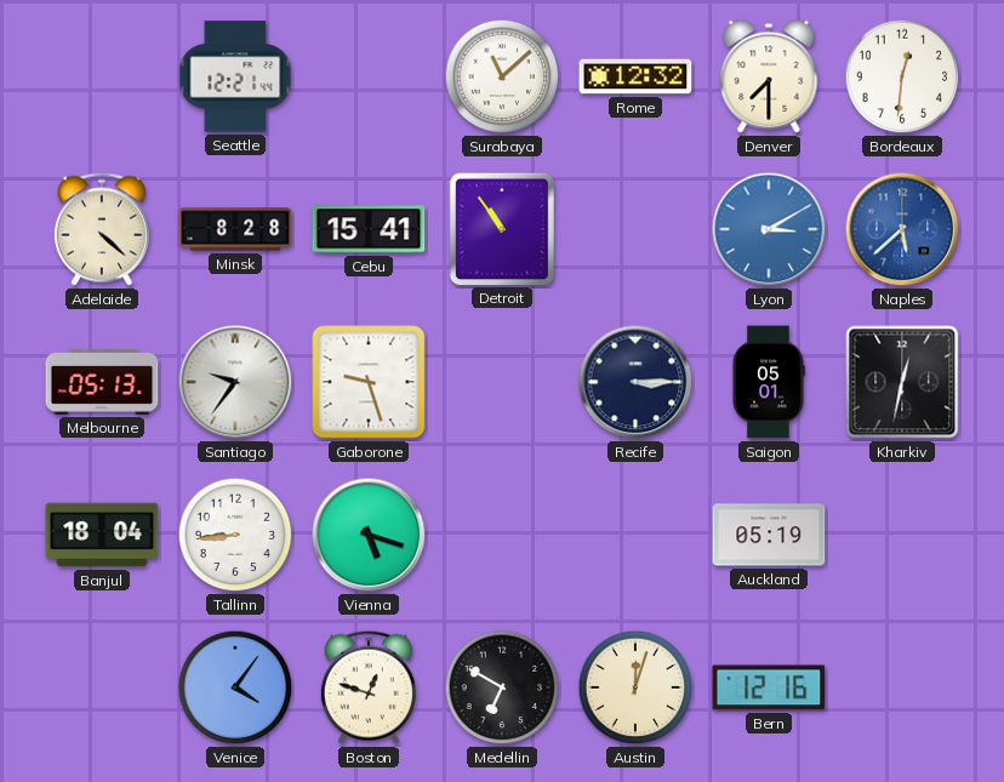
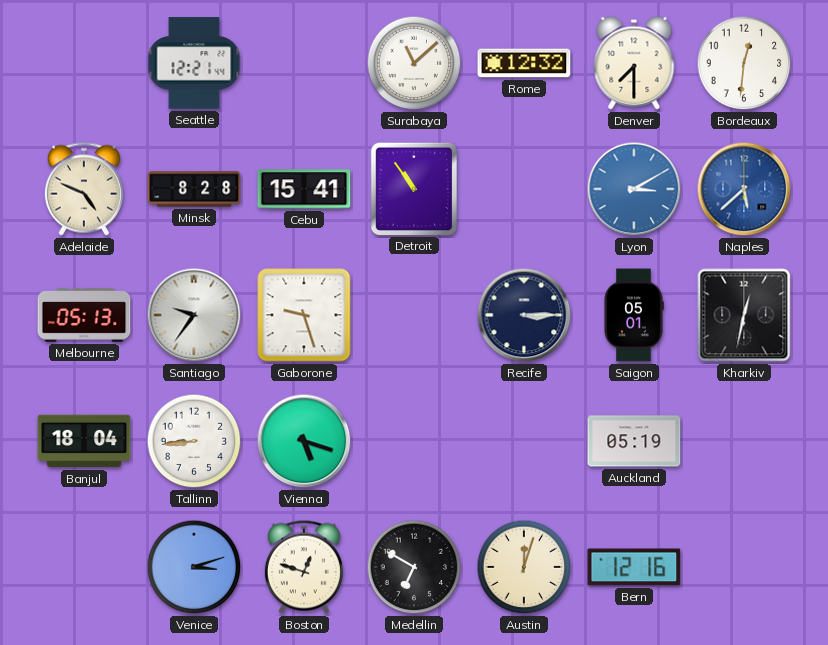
Adelaide: 4:22 -> 4:49
Venice: 4:06 -> 3:12
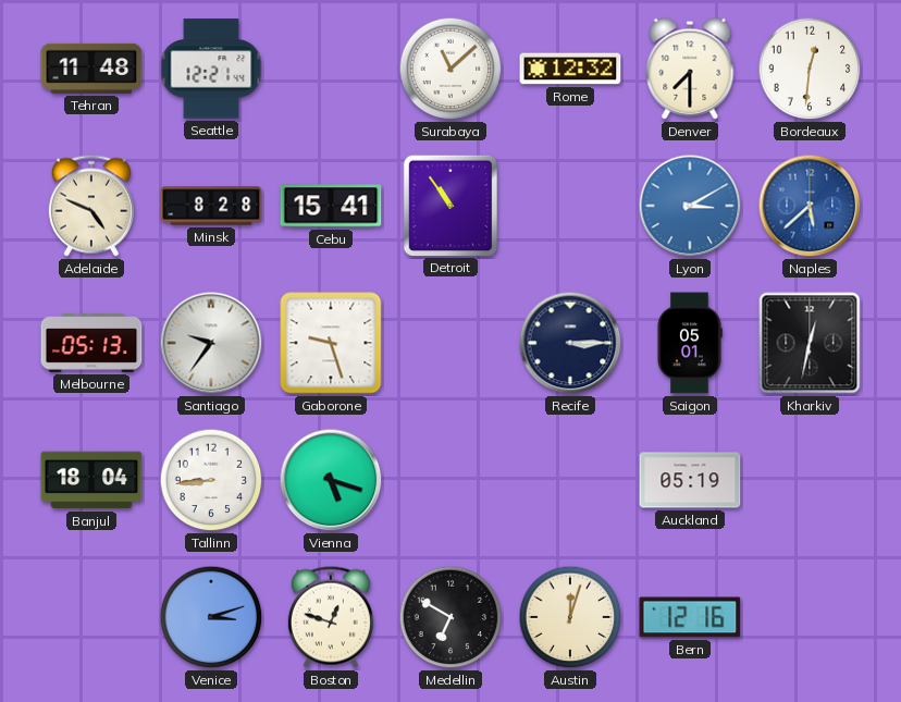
Tehran: none -> 11:48
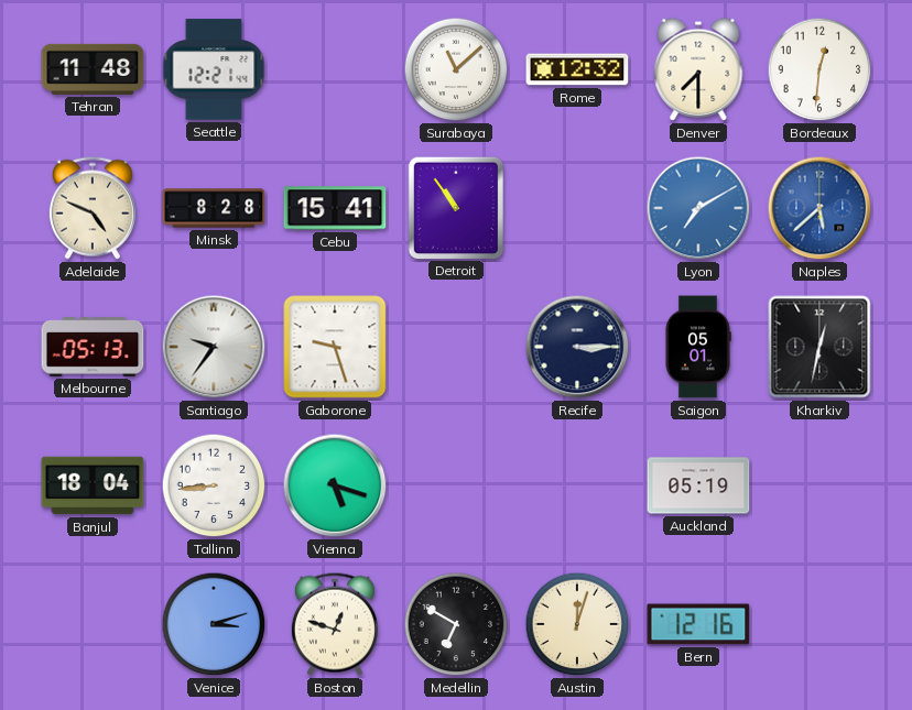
Lyon: 3:10 -> 7:10
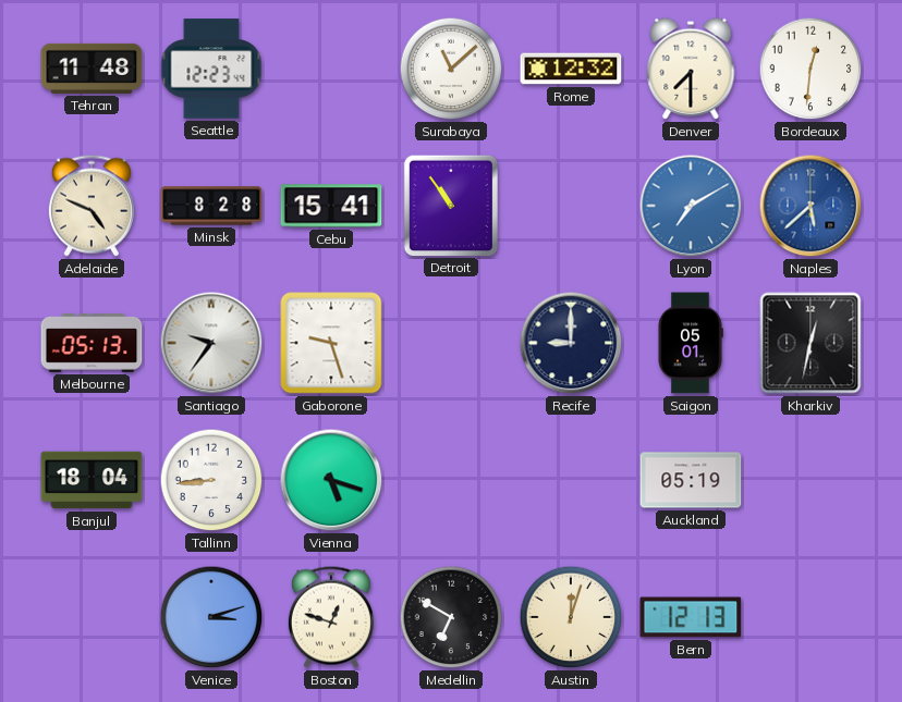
Seattle: 12:21 -> 12:23
Recife: 3:15 -> 9:00
Bern: 12:16 -> 12:13
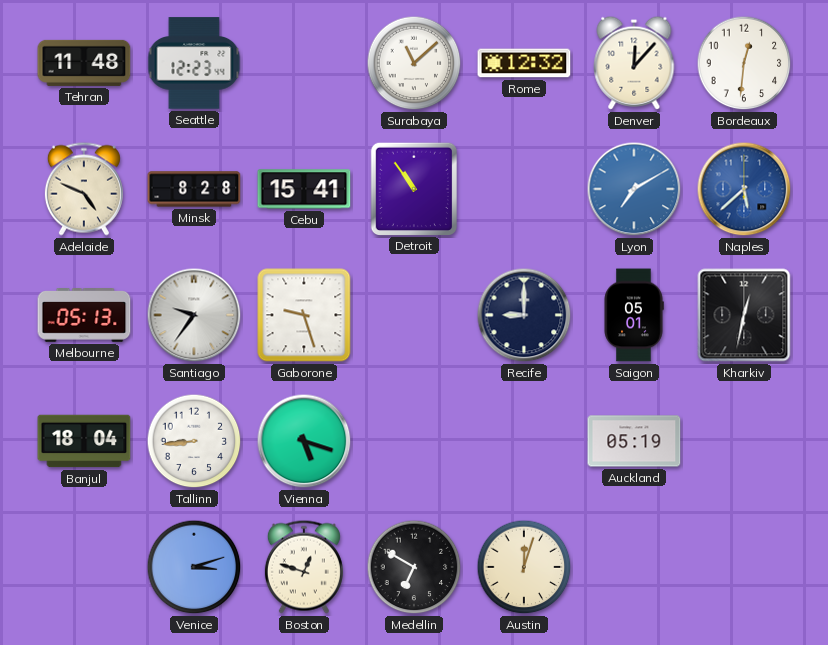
Denver: 7:30 -> 12:07
Bern: 12:13 -> none
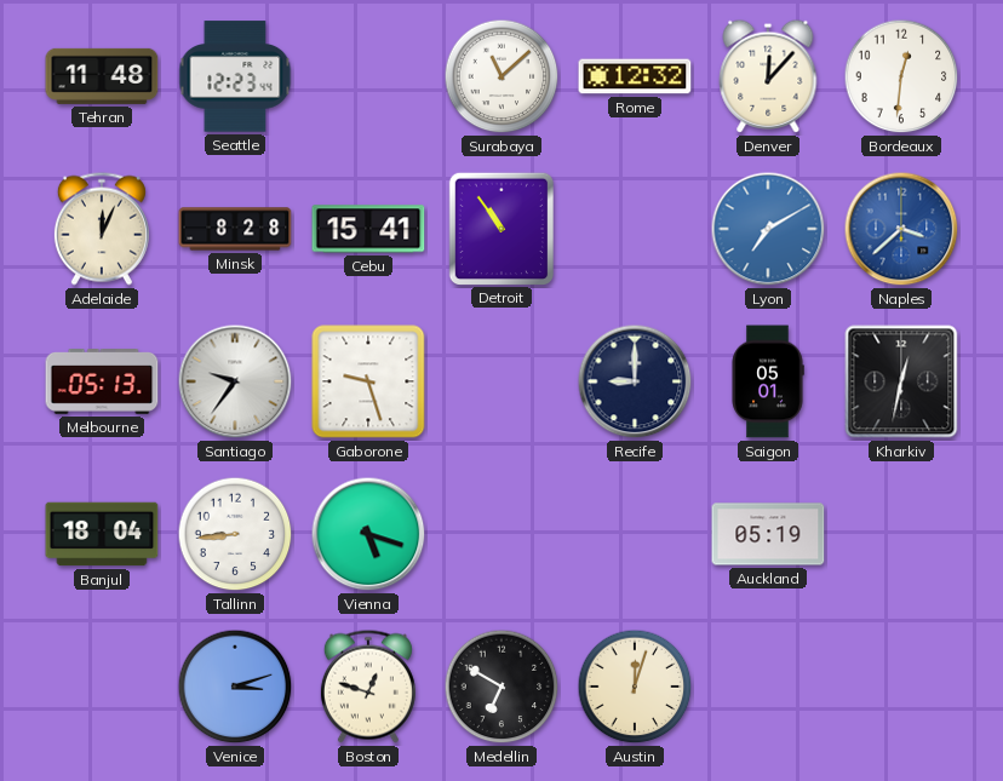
Adelaide: 4:49 -> 12:04
Naples: 5:38 -> 3:38
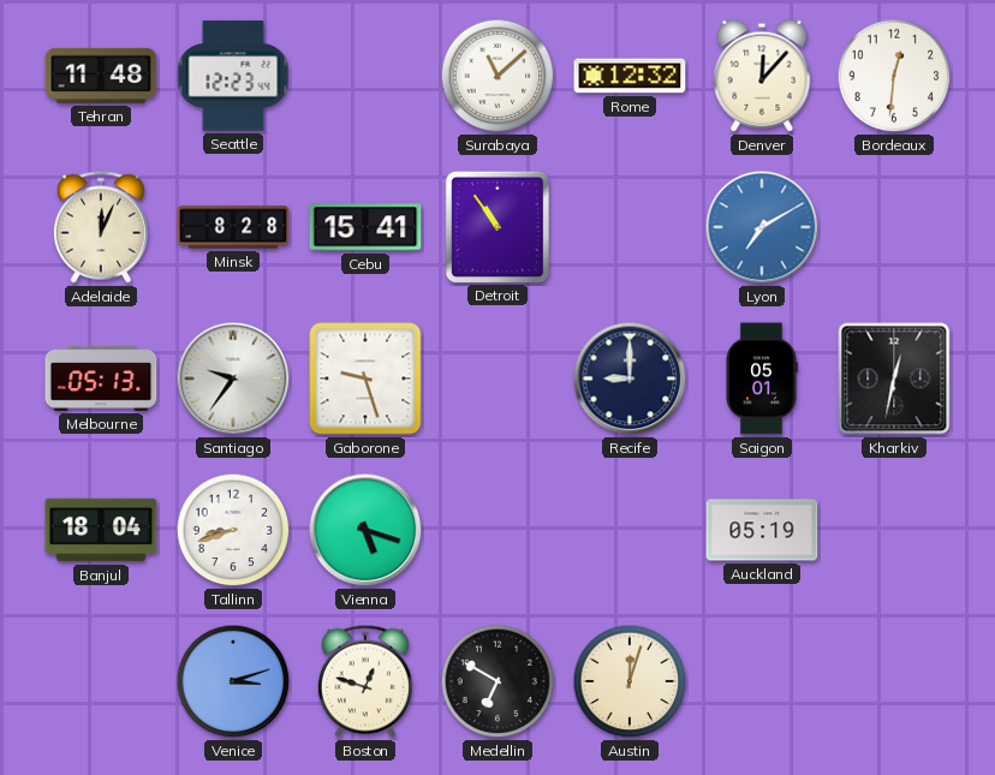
Naples: 3:38 -> none
Tallinn: 8:44 -> 8:42
